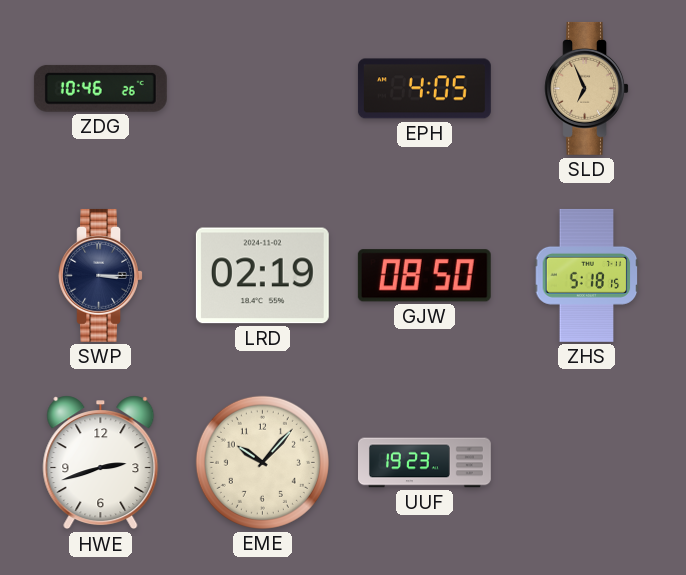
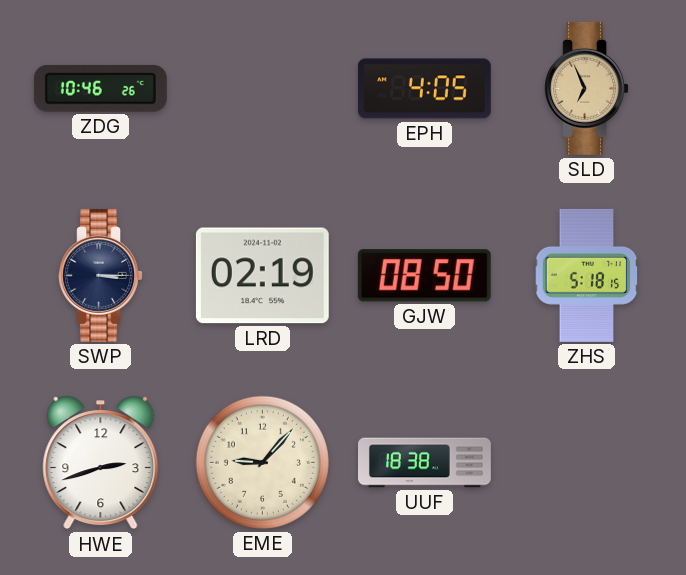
EME: 10:07 -> 9:07
UUF: 19:23 -> 18:38
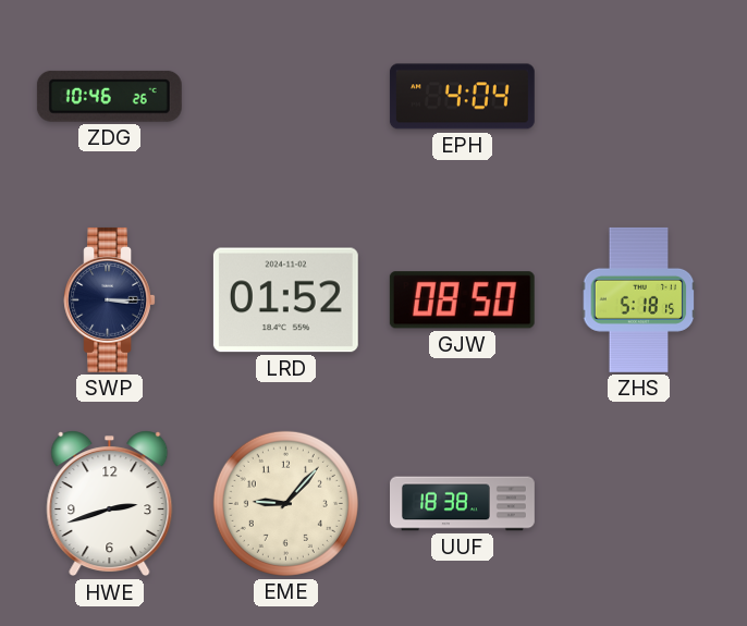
EPH: 4:05 -> 4:04
SLD: 6:56 -> none
LRD: 02:19 -> 01:52
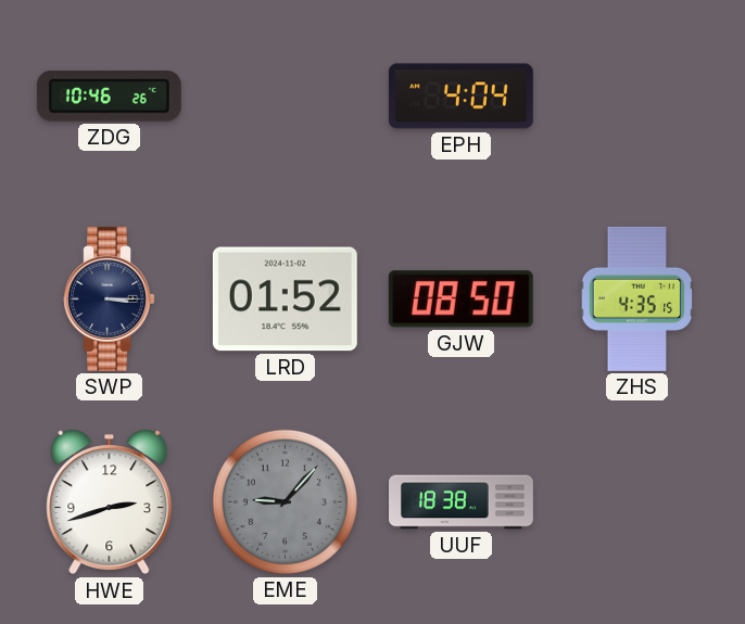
ZHS: 5:18 -> 4:35
EME dial: cream -> grey
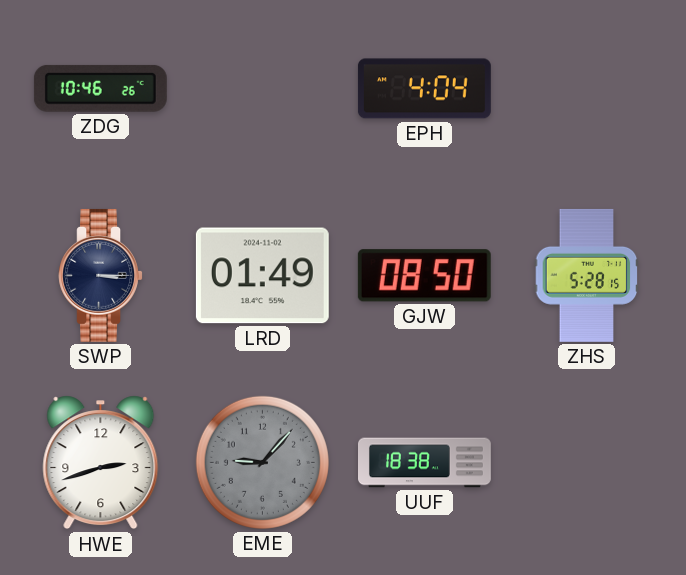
LRD: 01:52 -> 01:49
ZHS: 4:35 -> 5:28
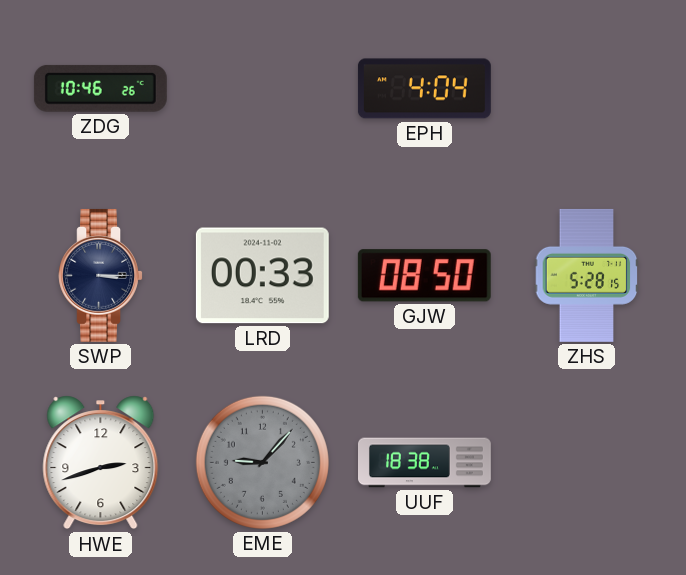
LRD: 01:49 -> 00:33
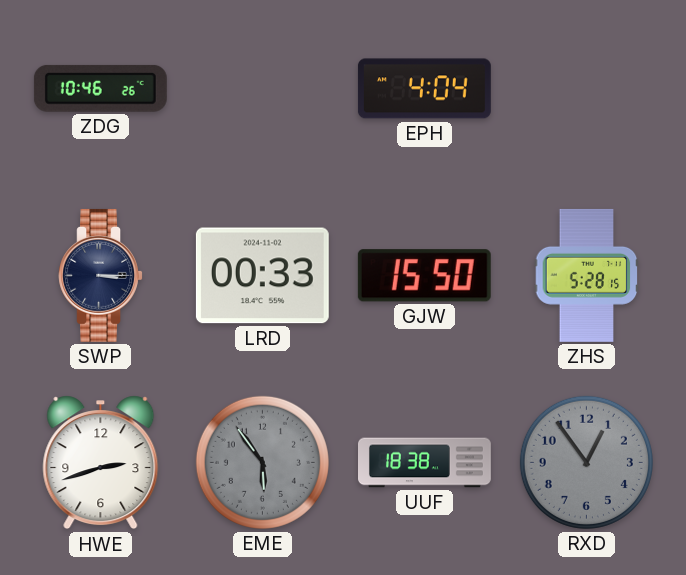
GJW: 08:50 -> 15:50
EME: 9:07 -> 5:54
RXD: none -> 12:54
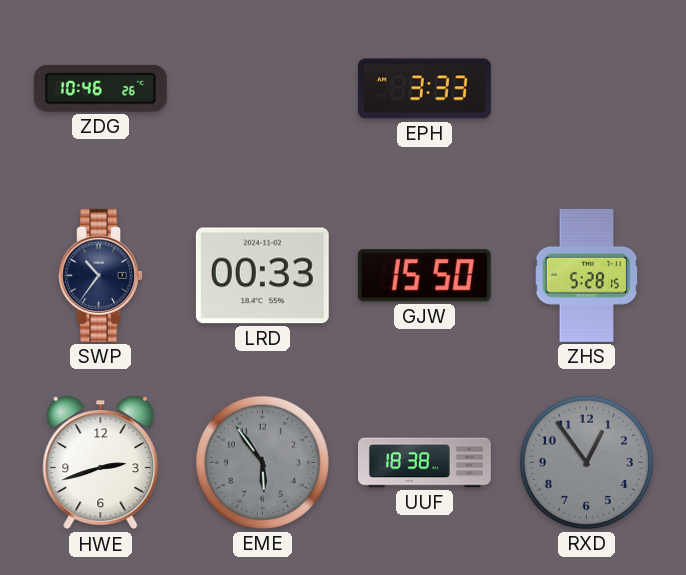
EPH: 4:04 -> 3:33
SWP: 3:15 -> 10:36
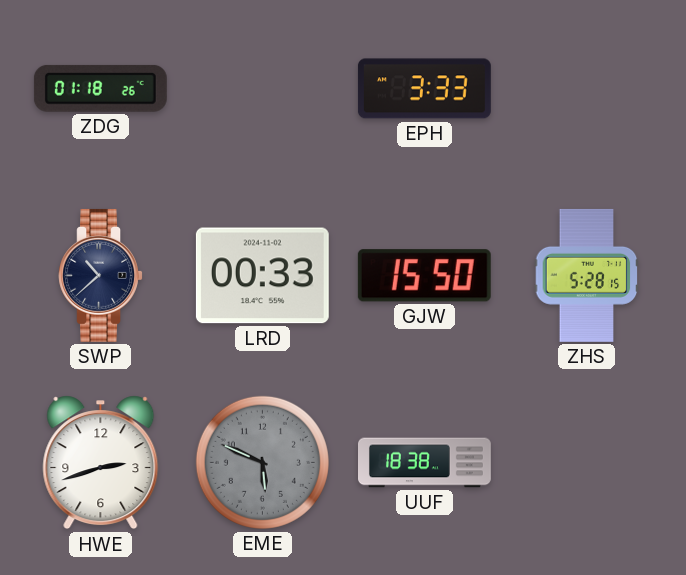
ZDG: 10:46 -> 01:18
SWP: 10:36 -> 10:38
EME: 5:54 -> 5:49
RXD: 12:54 -> none
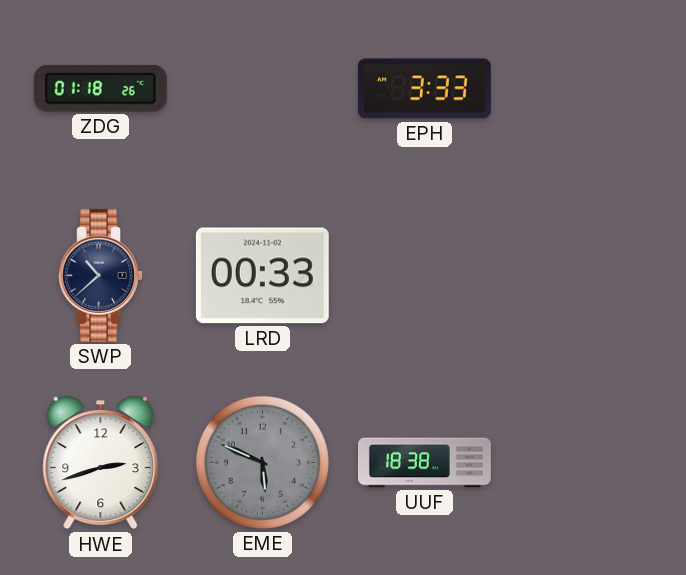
GJW: 15:50 -> none
ZHS: 5:28 -> none
